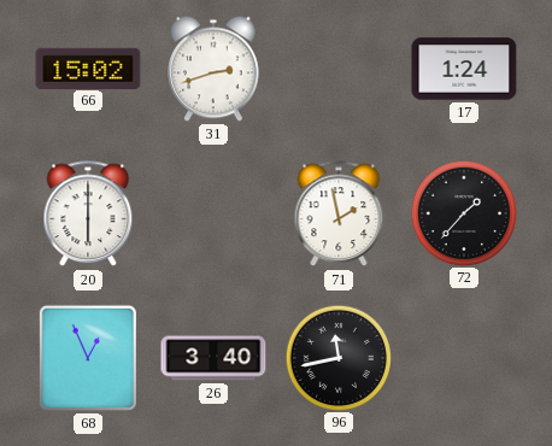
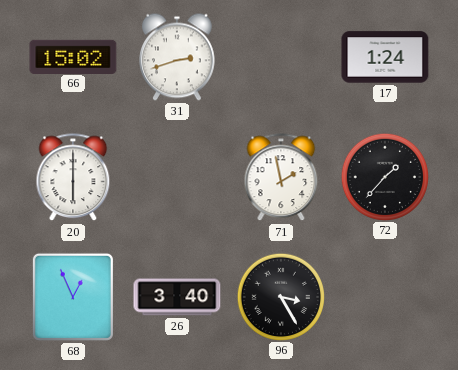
96: 11:43 -> 3:25
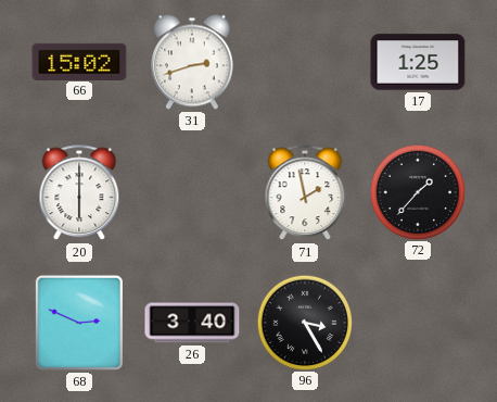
17: 1:24 -> 1:25
68: 12:56 -> 2:49
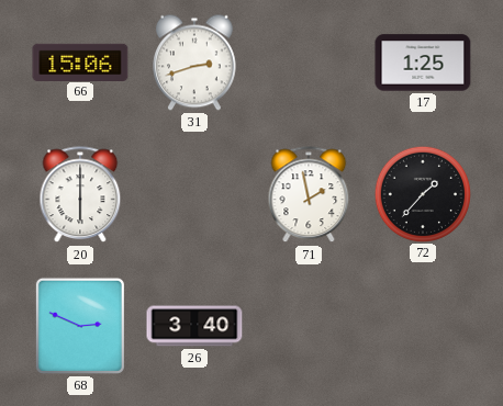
66: 15:02 -> 15:06
96: 3:25 -> none
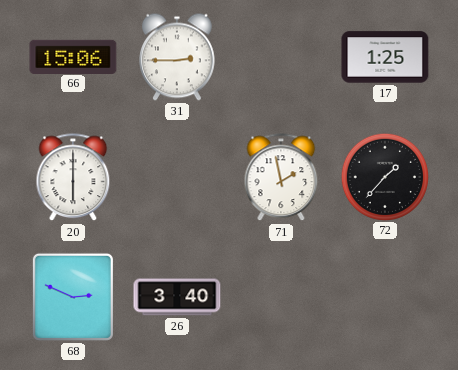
31: 2:42 -> 2:45
